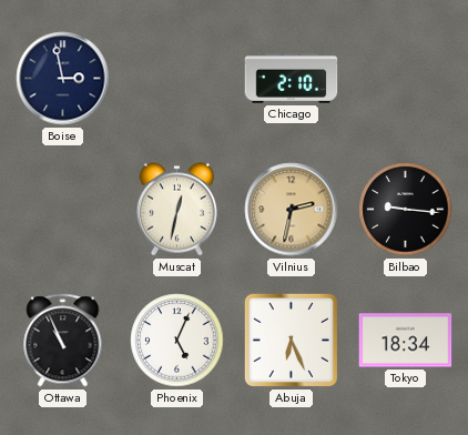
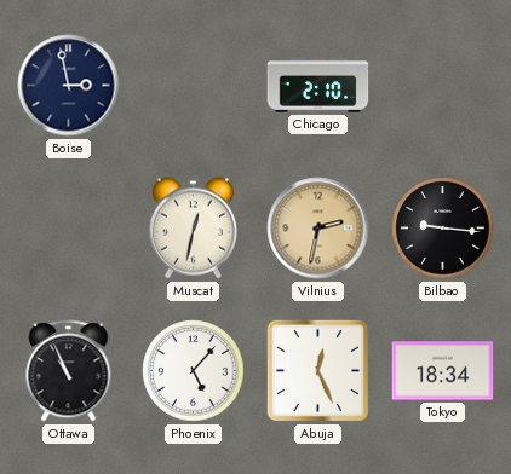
Phoenix: 5:04 -> 5:07
Abuja: 6:26 -> 12:26
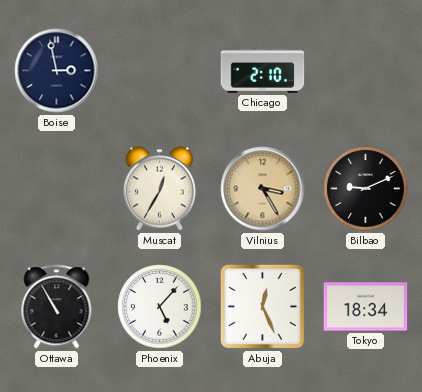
Muscat: 12:32 -> 12:35
Vilnius: 2:32 -> 3:25
Bilbao: 9:16 -> 9:11
Ottawa: 10:56 -> 10:55
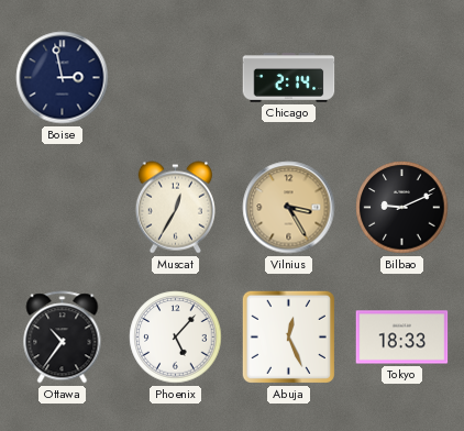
Chicago: 2:10 -> 2:14
Ottawa: 10:55 -> 10:36
Tokyo: 18:34 -> 18:33
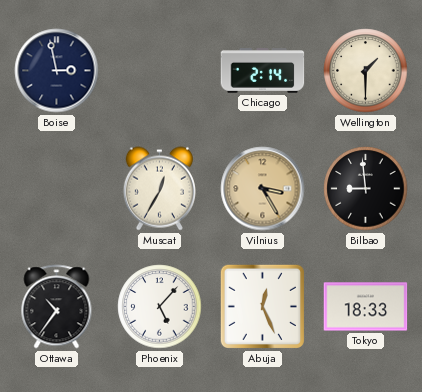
Wellington: none -> 1:30
Bilbao: 9:11 -> 8:59
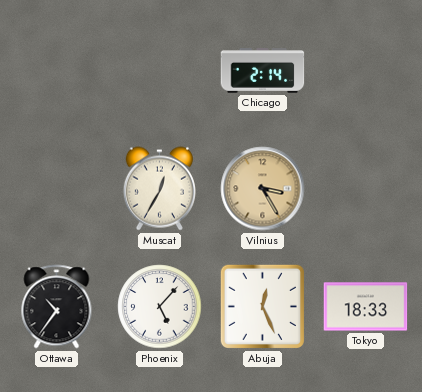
Boise: 2:58 -> none
Wellington: 1:30 -> none
Bilbao: 8:59 -> none
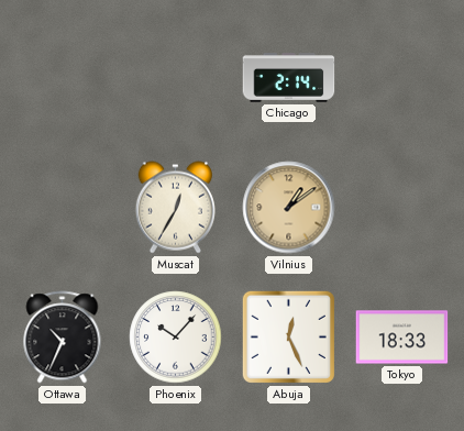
Vilnius: 3:25 -> 1:09
Ottawa: 10:36 -> 10:34
Phoenix: 5:07 -> 10:07
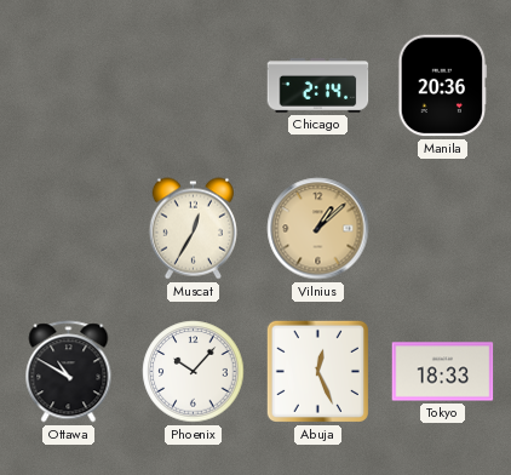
Manila: none -> 20:36
Vilnius: 1:09 -> 1:08
Ottawa: 10:34 -> 10:50
